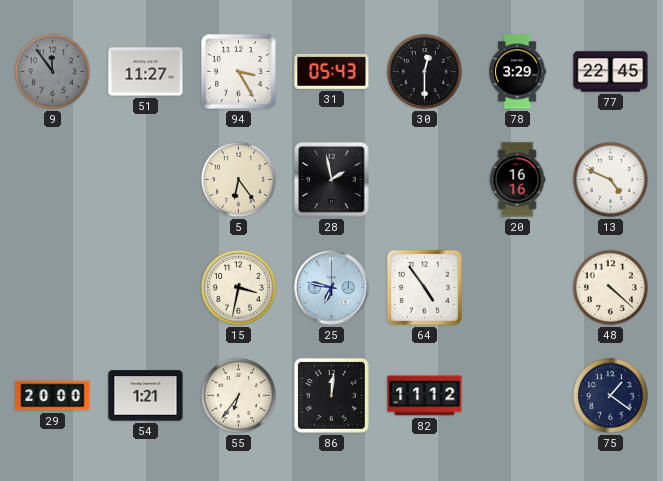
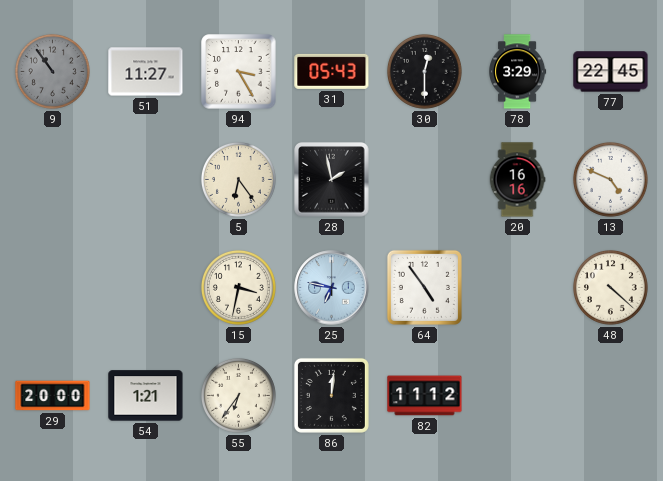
9: 11:54 -> 10:54
75: 1:21 -> none
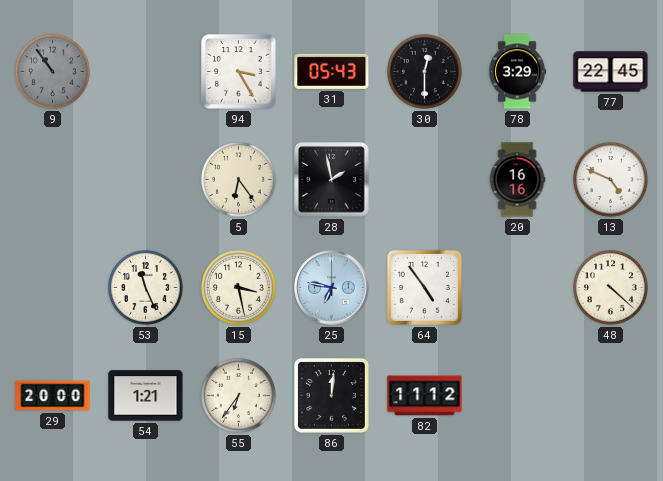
51: 11:27 -> none
53: none -> 11:26
15: 3:32 -> 3:28
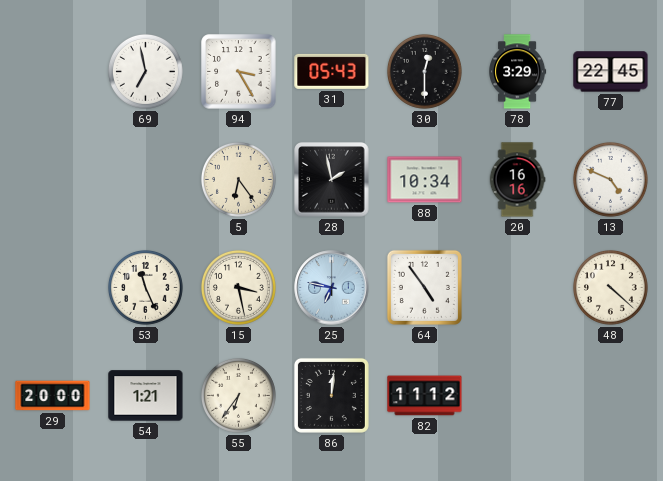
9: 10:54 -> none
69: none -> 6:58
88: none -> 10:34
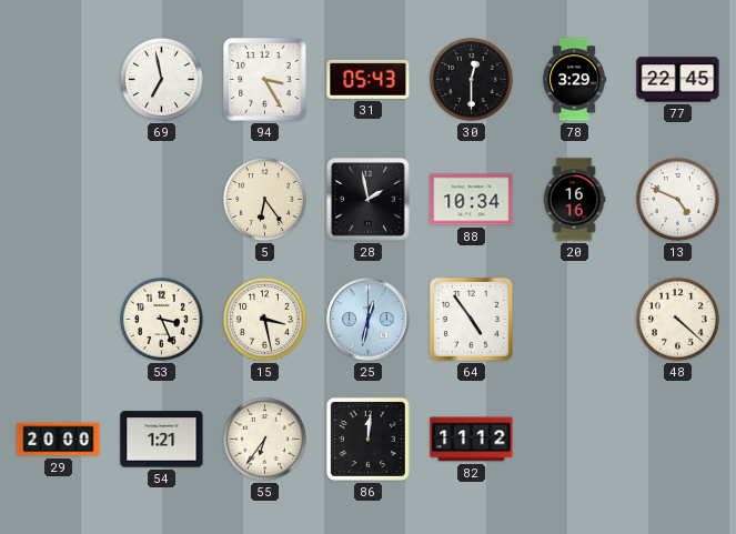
53: 11:26 -> 3:26
25: 6:47 -> 12:32
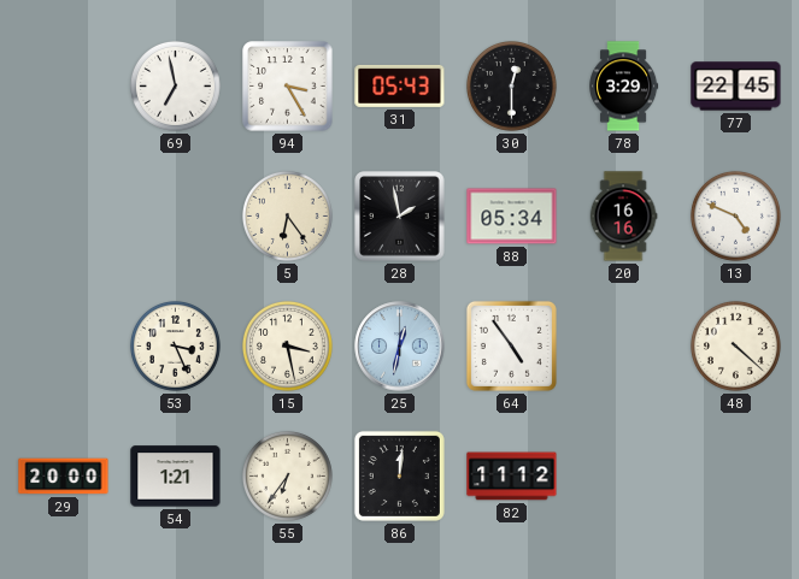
88: 10:34 -> 05:34
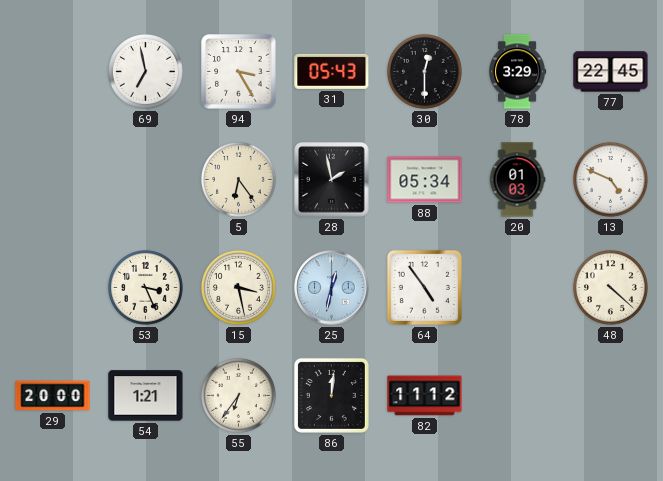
20: 16:16 -> 01:03
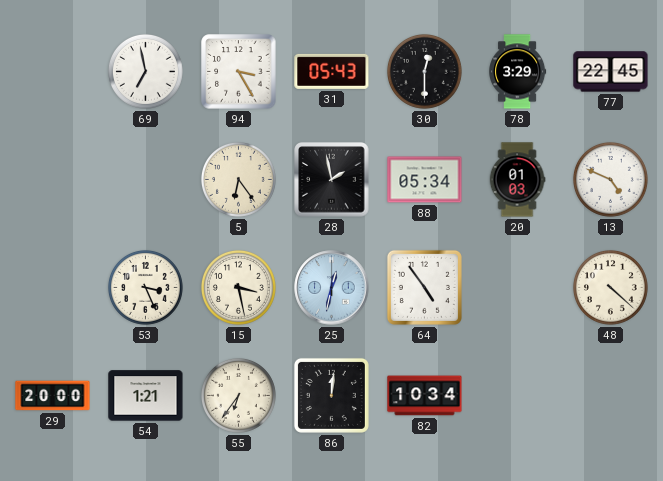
82: 11:12 -> 10:34
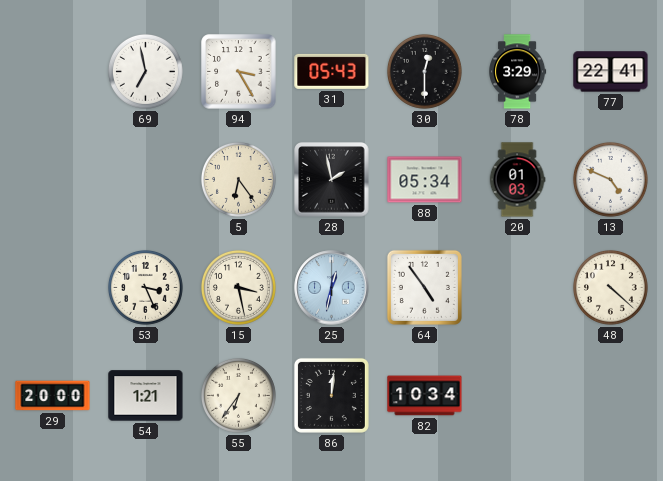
77: 22:45 -> 22:41
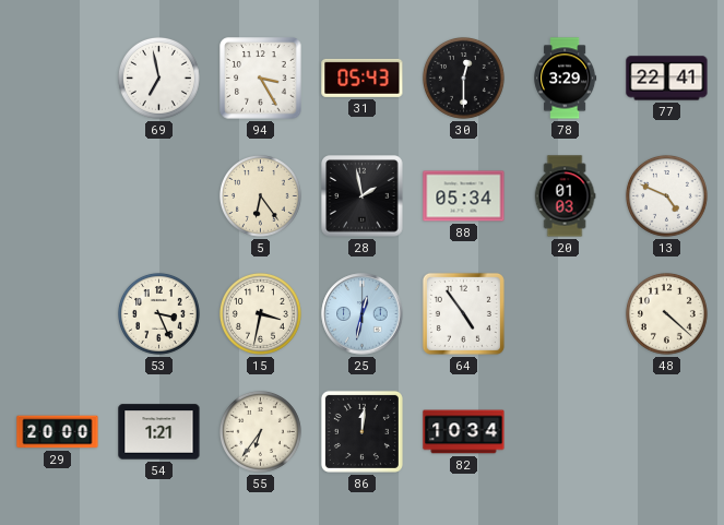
15: 3:28 -> 3:32
